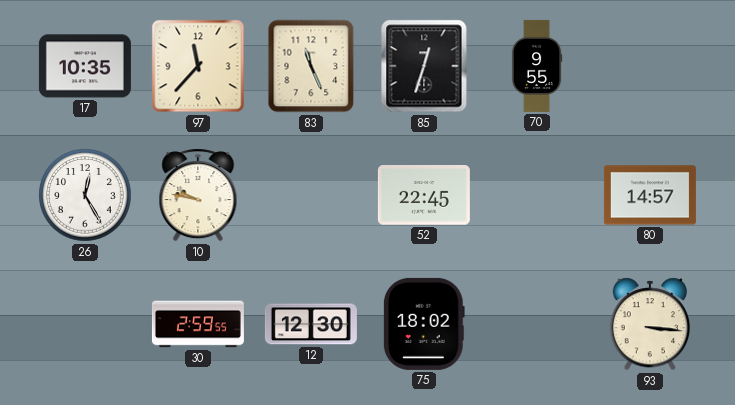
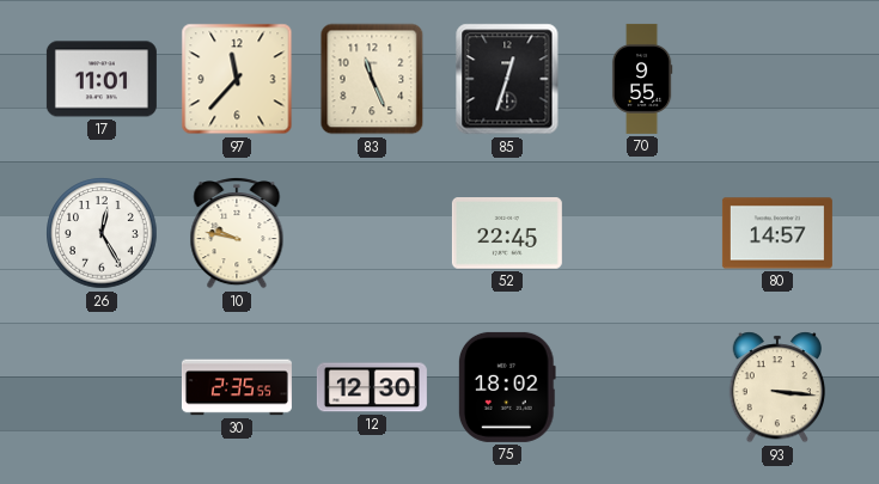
17: 10:35 -> 11:01
30: 2:59 -> 2:35
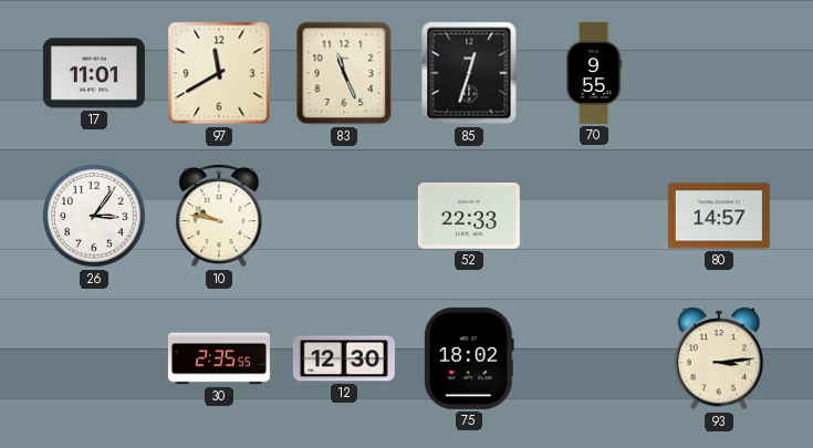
97: 11:37 -> 11:40
26: 12:25 -> 3:06
52: 22:45 -> 22:33
93: 3:16 -> 3:14
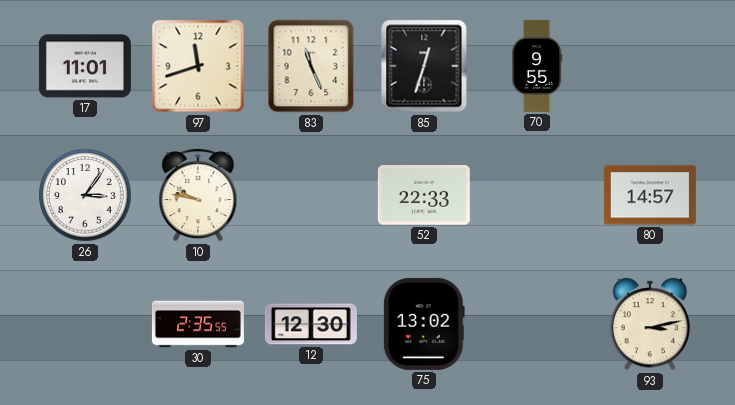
97: 11:40 -> 11:42
75: 18:02 -> 13:02
93: 3:14 -> 3:13
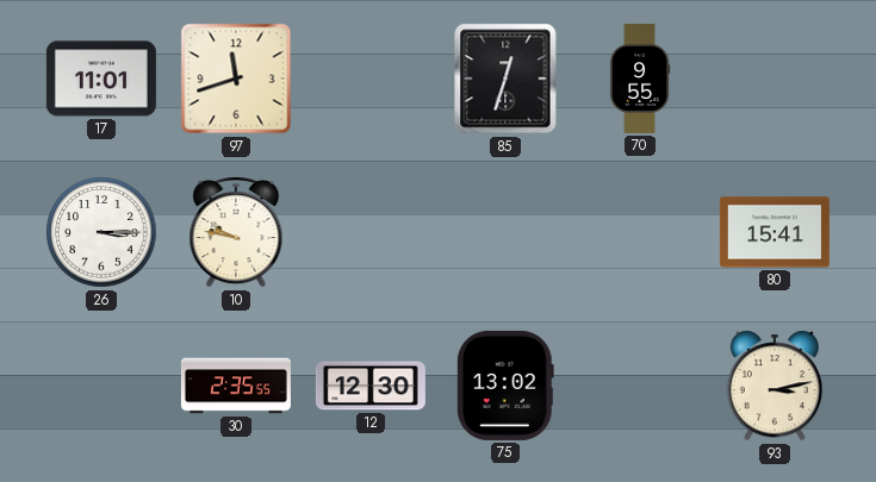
83: 11:26 -> none
26: 3:06 -> 3:15
52: 22:33 -> none
80: 14:57 -> 15:41
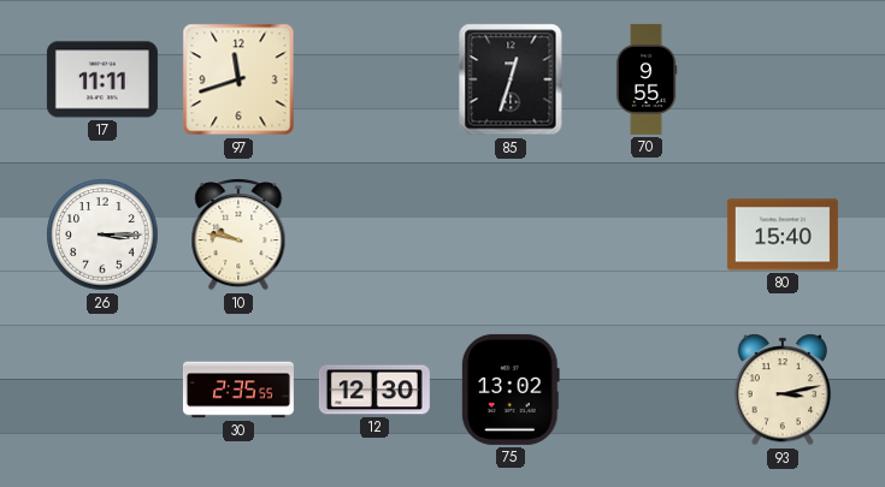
17: 11:01 -> 11:11
80: 15:41 -> 15:40
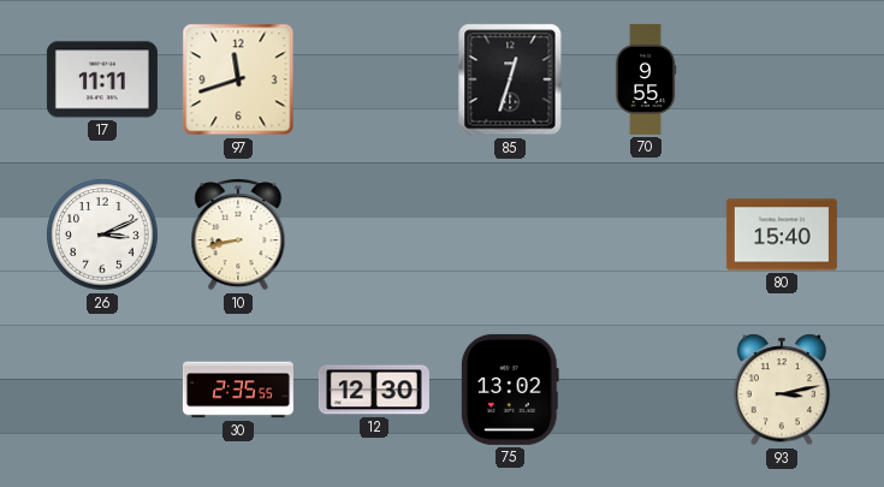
26: 3:15 -> 3:11
10: 9:47 -> 8:43
